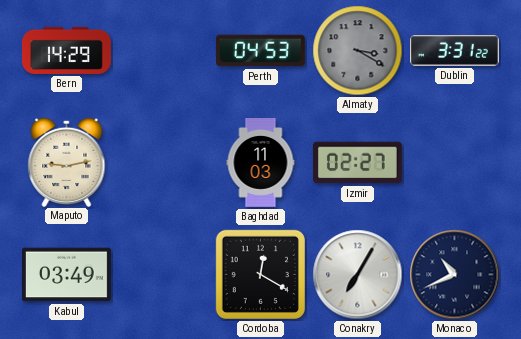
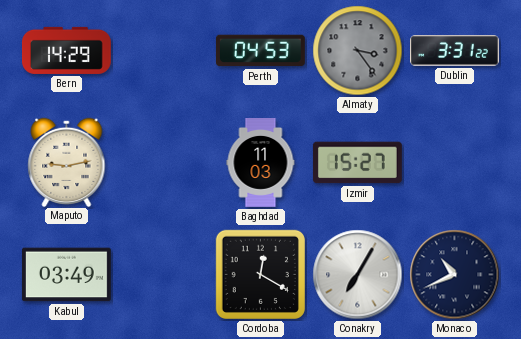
Almaty: 3:20 -> 3:24
Izmir: 02:27 -> 15:27
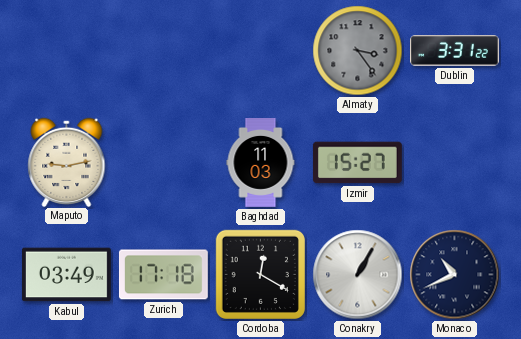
Bern: 14:29 -> none
Perth: 04:53 -> none
Zurich: none -> 17:18
Conakry: 7:05 -> 1:05
